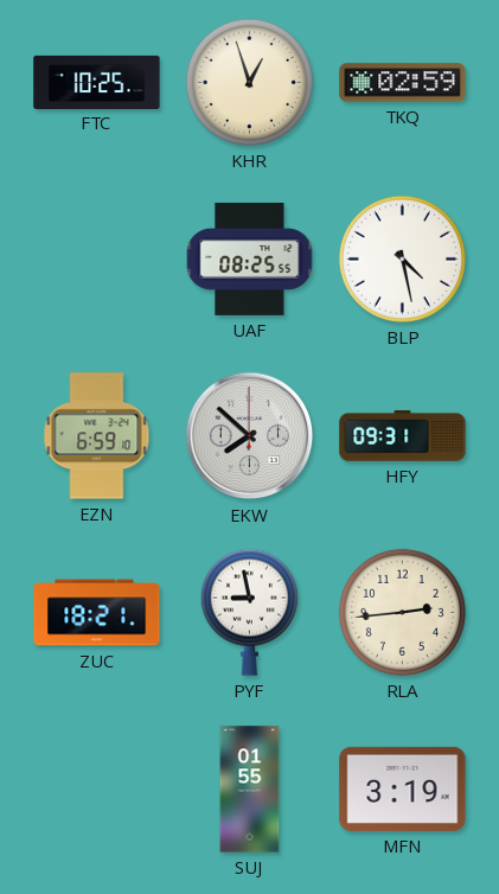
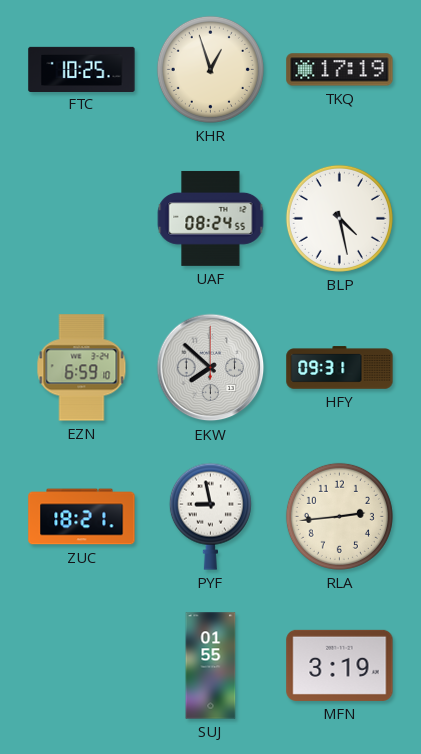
TKQ: 02:59 -> 17:19
UAF: 08:25 -> 08:24
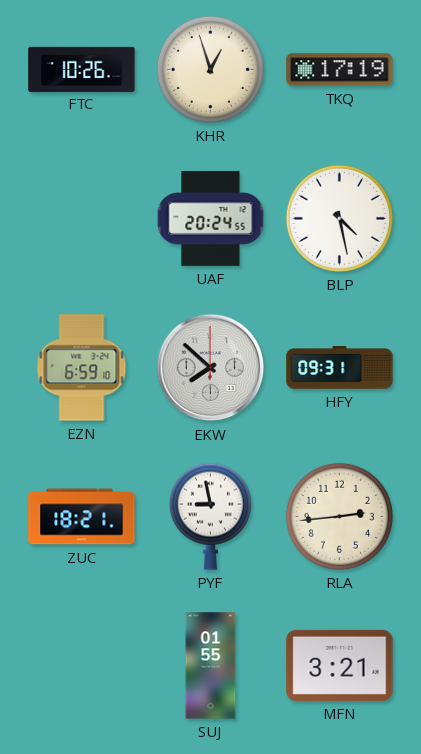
FTC: 10:25 -> 10:26
UAF: 08:24 -> 20:24
MFN: 3:19 -> 3:21
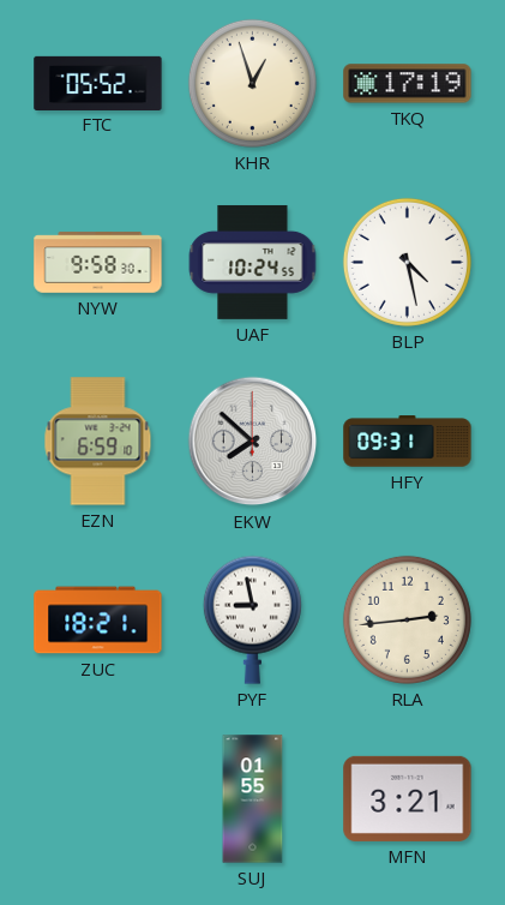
FTC: 10:26 -> 05:52
NYW: none -> 9:58
UAF: 20:24 -> 10:24
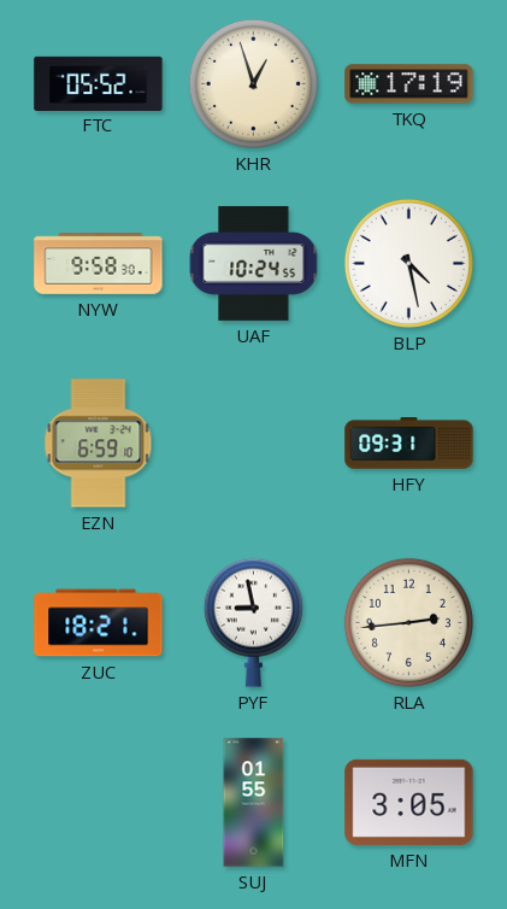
EKW: 7:52 -> none
MFN: 3:21 -> 3:05
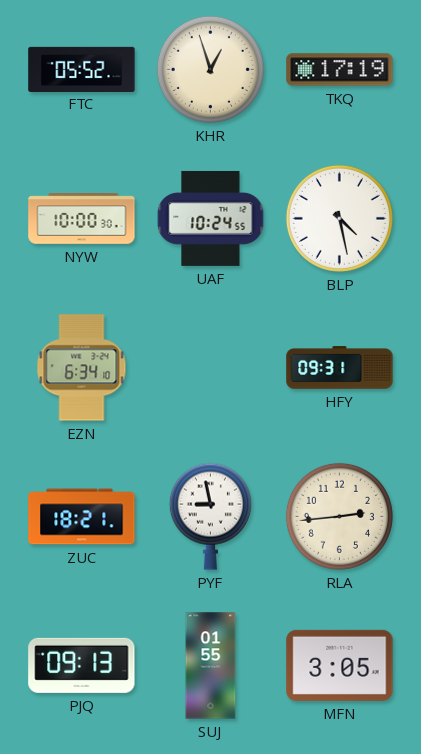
NYW: 9:58 -> 10:00
EZN: 6:59 -> 6:34
PJQ: none -> 09:13
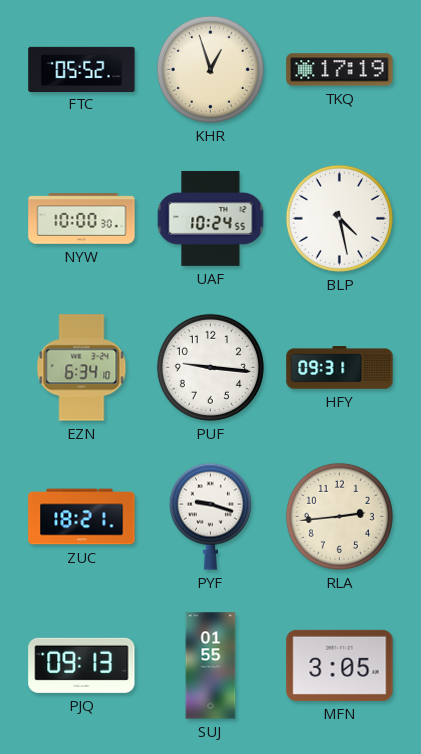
PUF: none -> 9:16
PYF: 8:58 -> 9:18
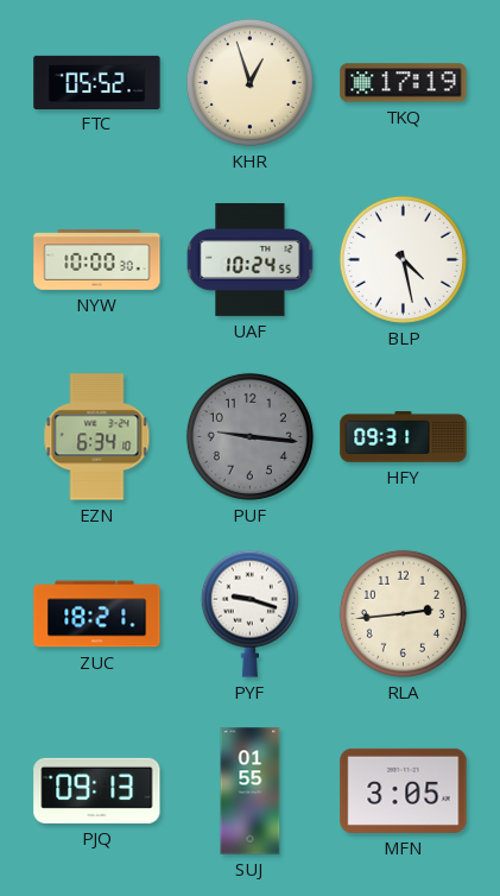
PUF dial: white -> grey
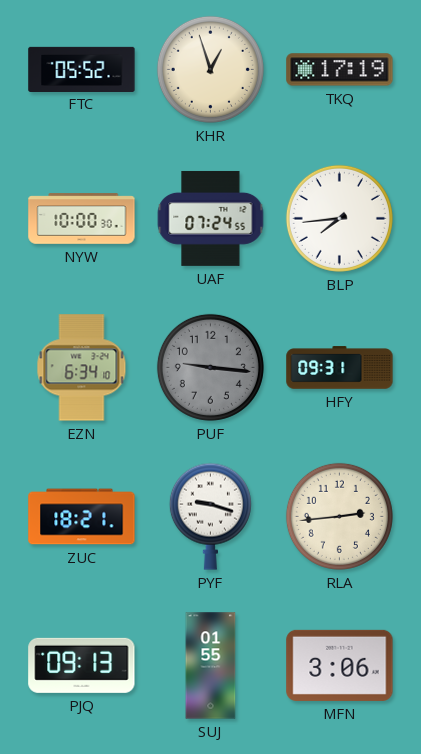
UAF: 10:24 -> 07:24
BLP: 4:28 -> 7:44
MFN: 3:05 -> 3:06
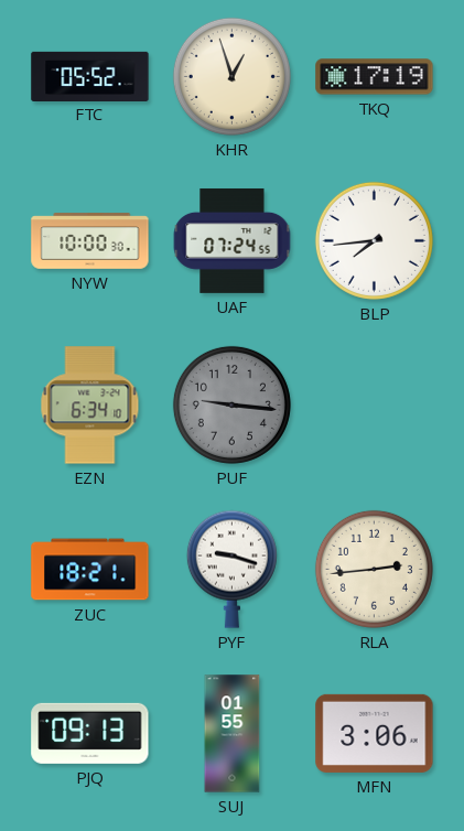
HFY: 09:31 -> none
